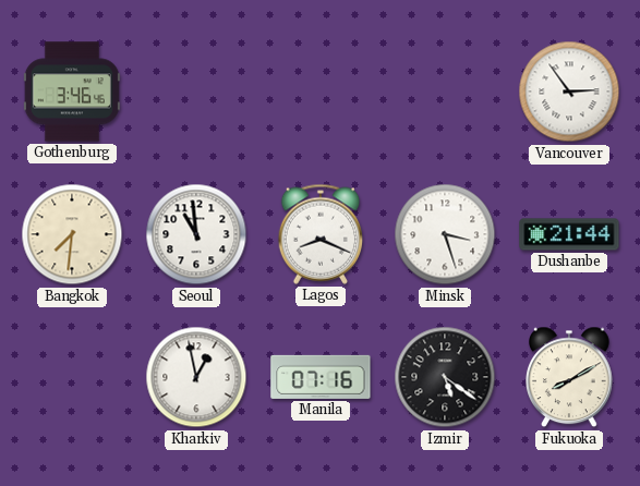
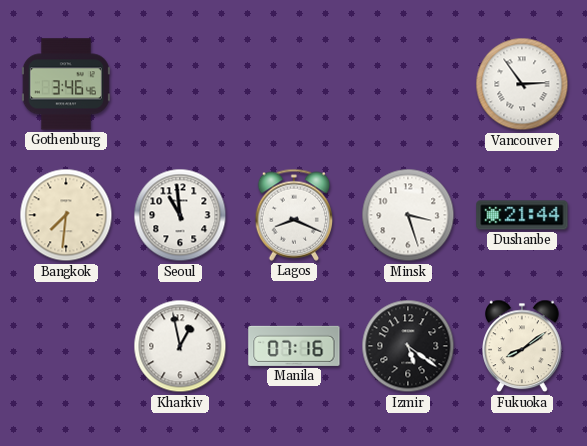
Fukuoka: 8:10 -> 8:09
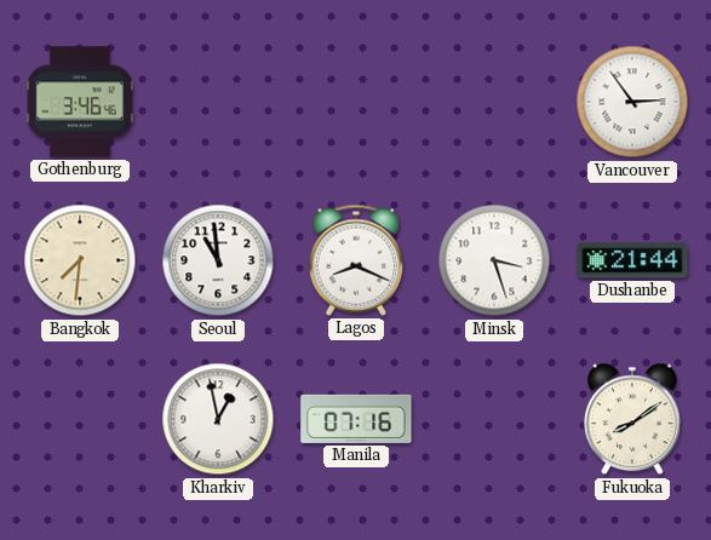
Izmir: 5:21 -> none
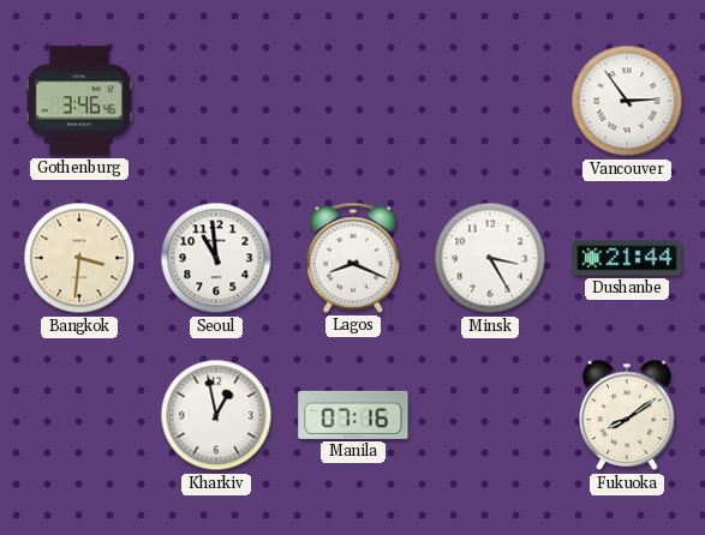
Bangkok: 7:31 -> 3:31
Minsk: 3:27 -> 3:25
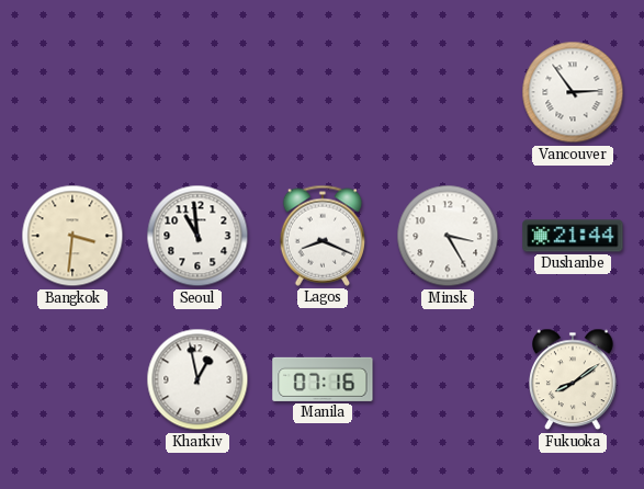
Gothenburg: 3:46 -> none
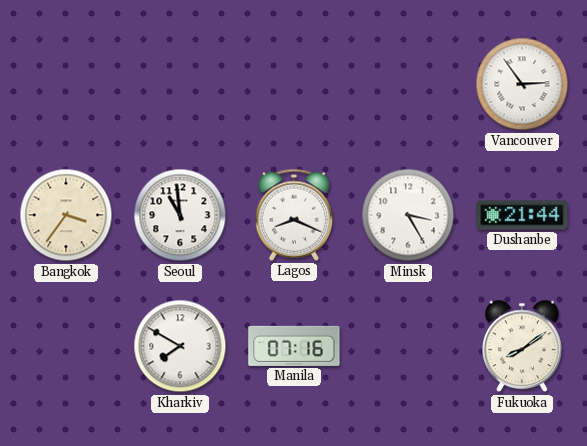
Bangkok: 3:31 -> 3:36
Kharkiv: 12:58 -> 7:50
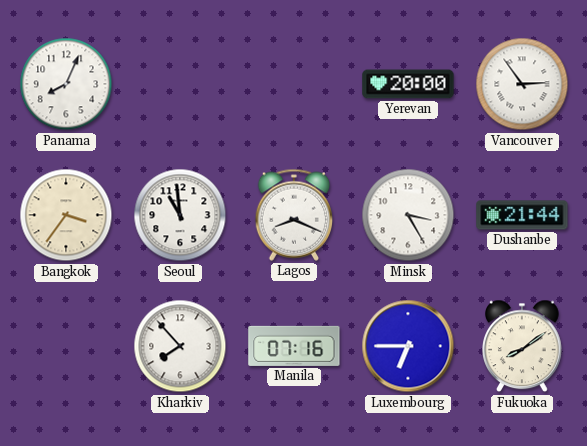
Panama: none -> 8:04
Yerevan: none -> 20:00
Kharkiv: 7:50 -> 7:53
Luxembourg: none -> 6:45
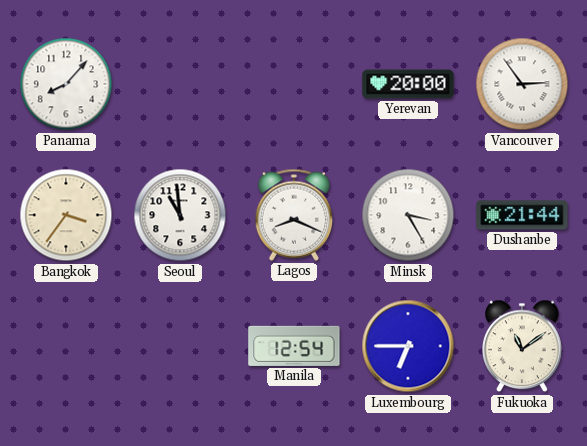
Panama: 8:04 -> 8:07
Kharkiv: 7:53 -> none
Manila: 07:16 -> 12:54
Fukuoka: 8:09 -> 11:09
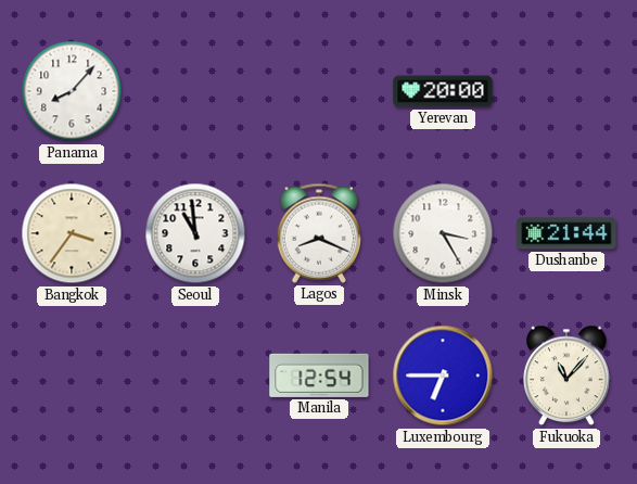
Vancouver: 2:54 -> none
Fukuoka: 11:09 -> 11:07
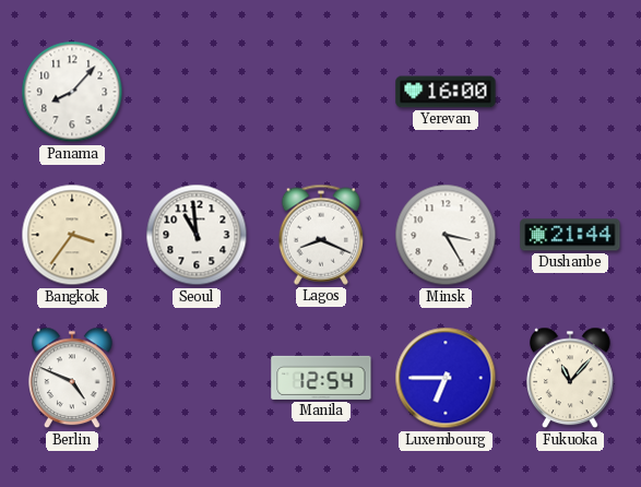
Yerevan: 20:00 -> 16:00
Berlin: none -> 4:49
